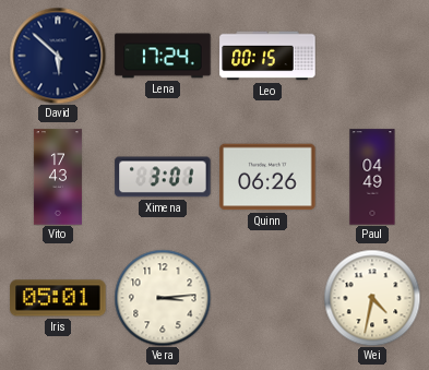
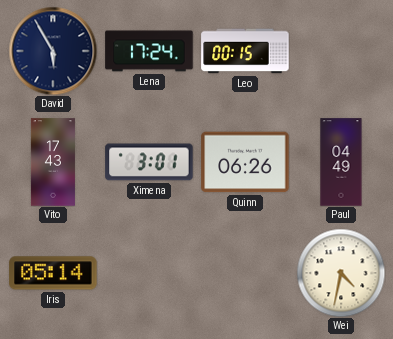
David: 5:52 -> 5:55
Iris: 05:01 -> 05:14
Vera: 3:14 -> none
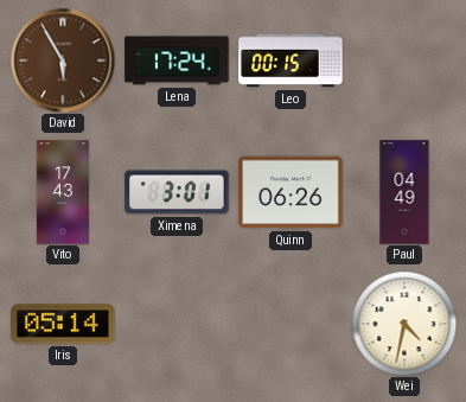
David dial: navy -> brown
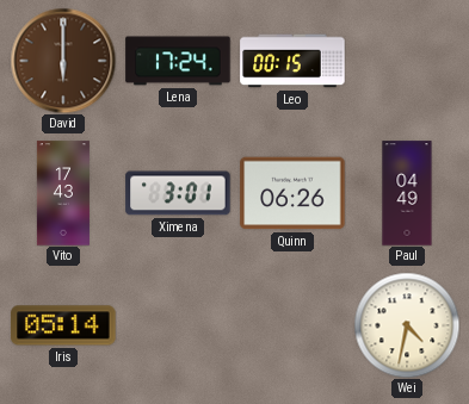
David: 5:55 -> 6:00
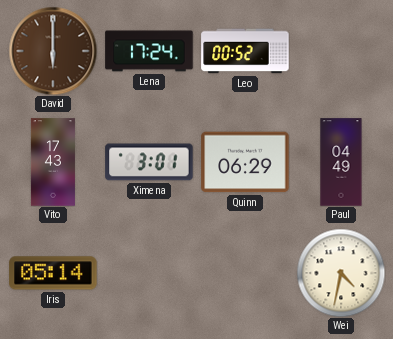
Leo: 00:15 -> 00:52
Quinn: 06:26 -> 06:29
